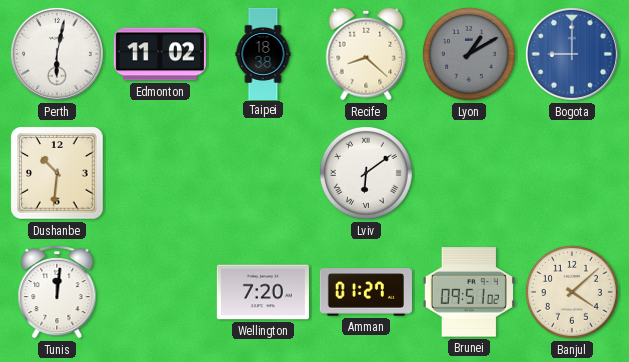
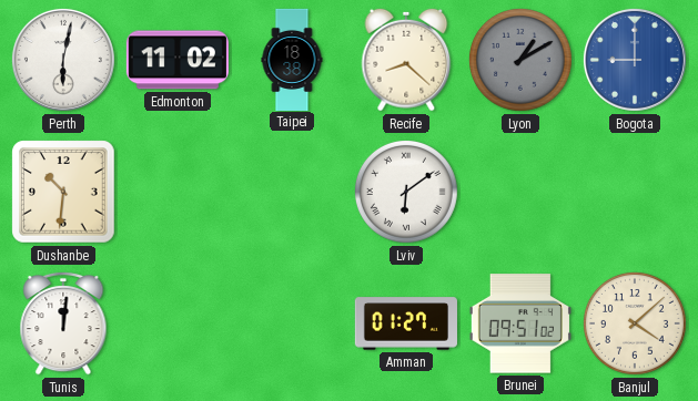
Wellington: 7:20 -> none
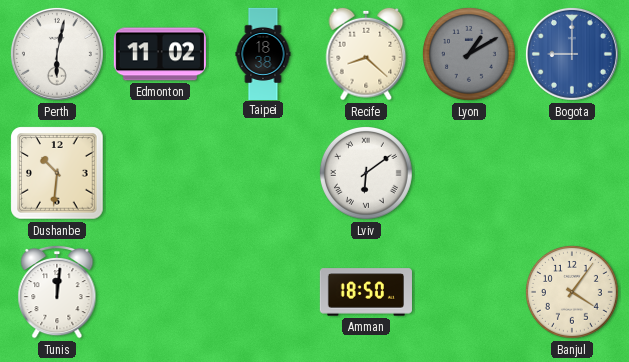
Amman: 01:27 -> 18:50
Brunei: 09:51 -> none
Banjul: 4:08 -> 4:06
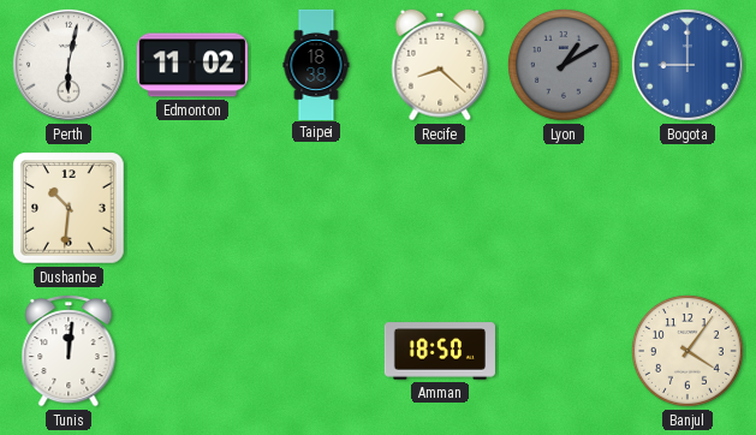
Lviv: 6:09 -> none
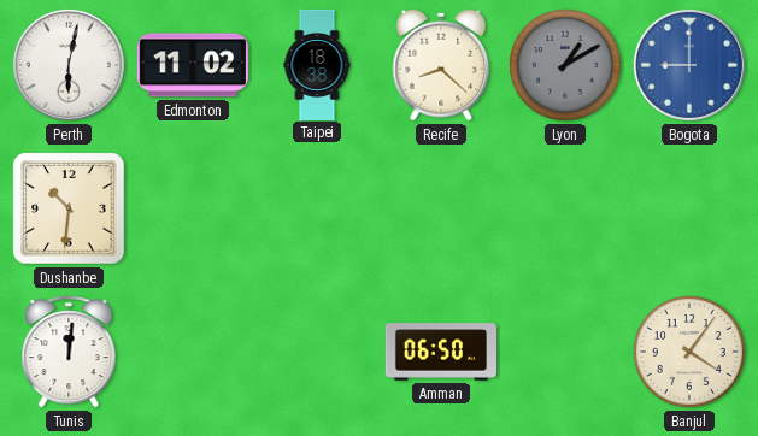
Amman: 18:50 -> 06:50
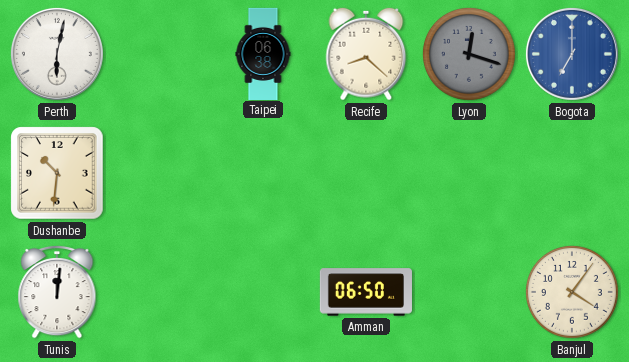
Edmonton: 11:02 -> none
Taipei: 18:38 -> 06:38
Lyon: 1:10 -> 12:18
Bogota: 9:00 -> 7:00
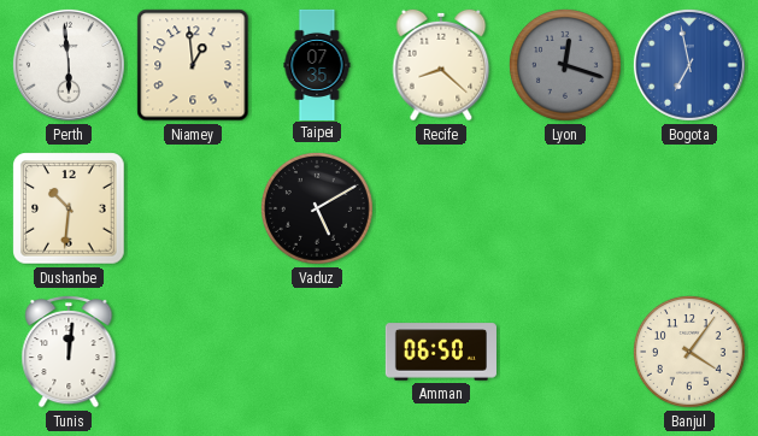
Perth: 6:02 -> 5:59
Niamey: none -> 12:59
Taipei: 06:38 -> 07:35
Bogota: 7:00 -> 6:58
Vaduz: none -> 5:10
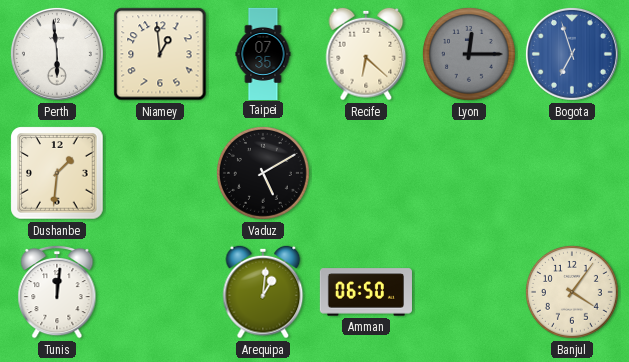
Recife: 8:22 -> 6:22
Lyon: 12:18 -> 12:15
Bogota: 6:58 -> 6:57
Dushanbe: 10:31 -> 1:31
Arequipa: none -> 1:01
